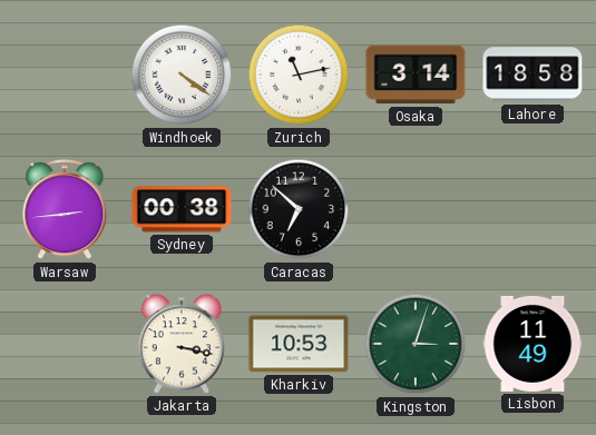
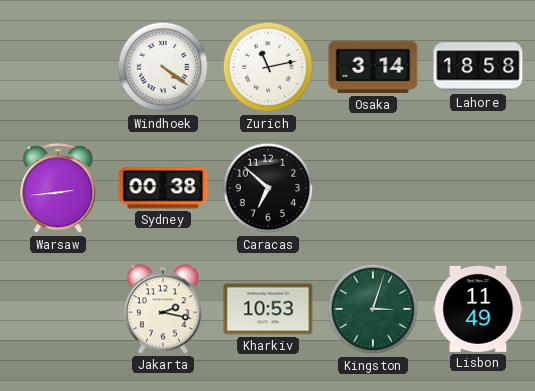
Jakarta: 3:17 -> 2:17
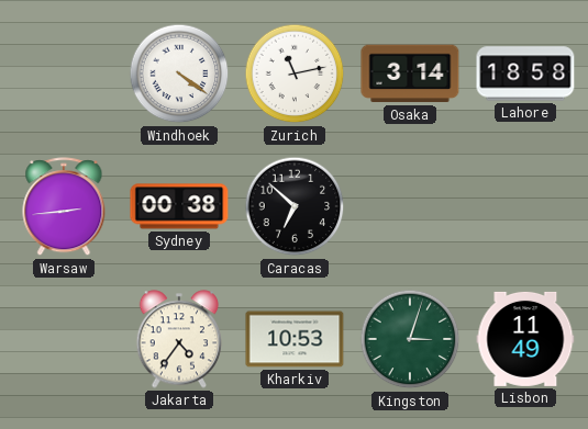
Jakarta: 2:17 -> 4:36
